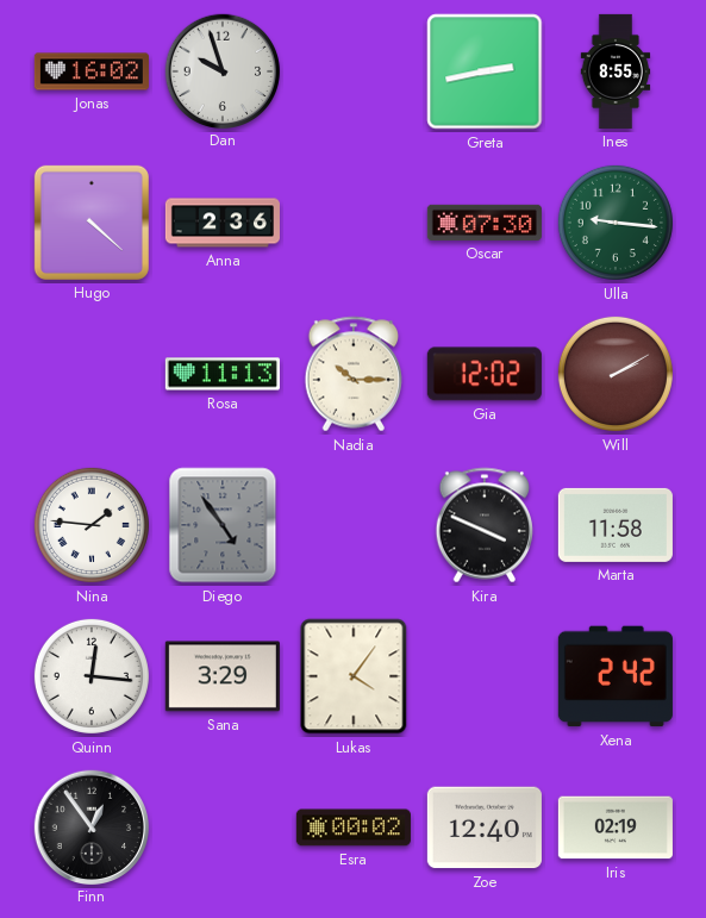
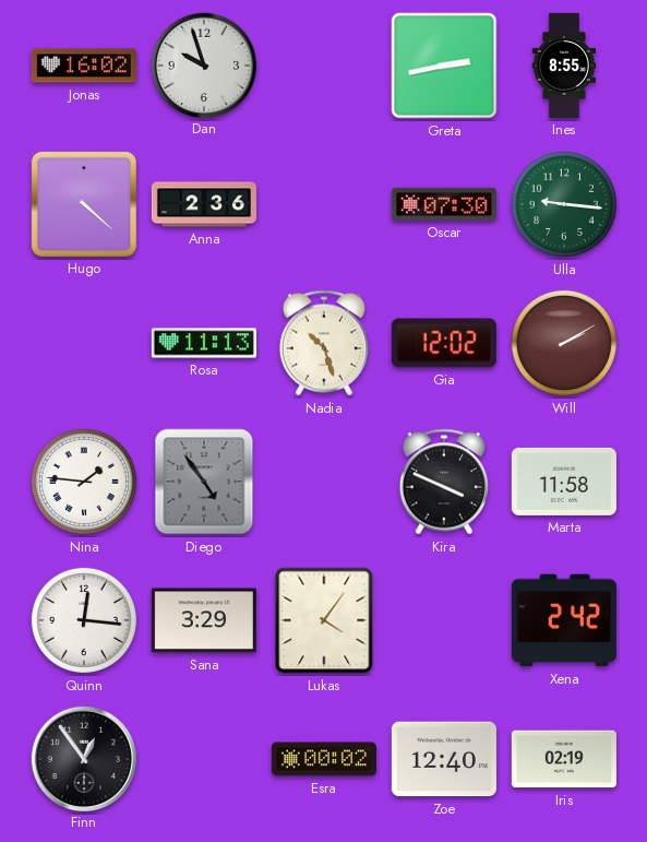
Nadia: 10:15 -> 10:27
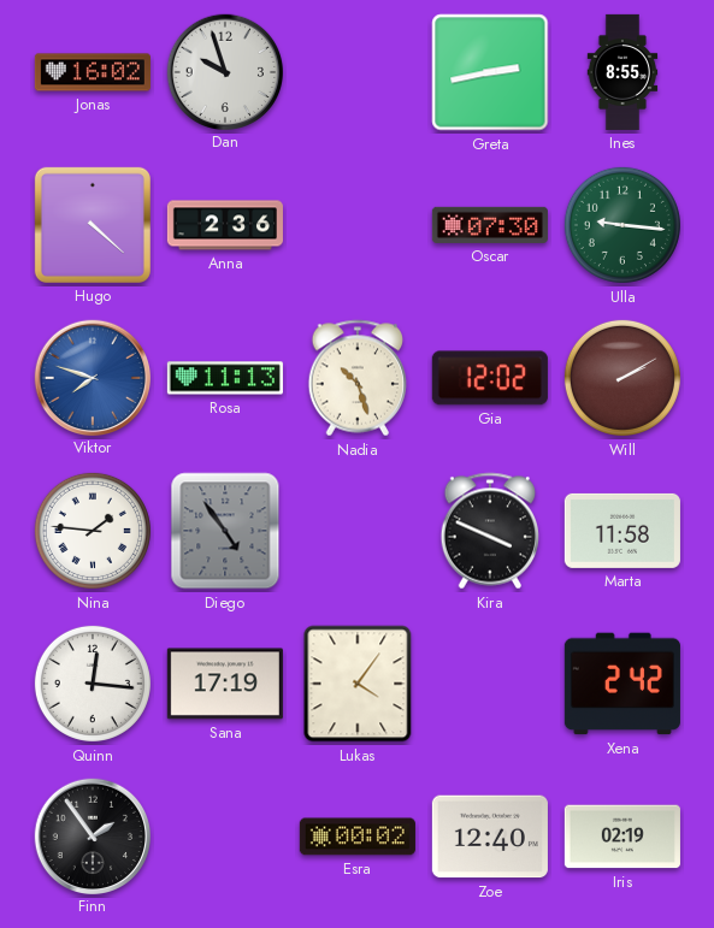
Viktor: none -> 7:48
Sana: 3:29 -> 17:19
Finn: 12:54 -> 1:54
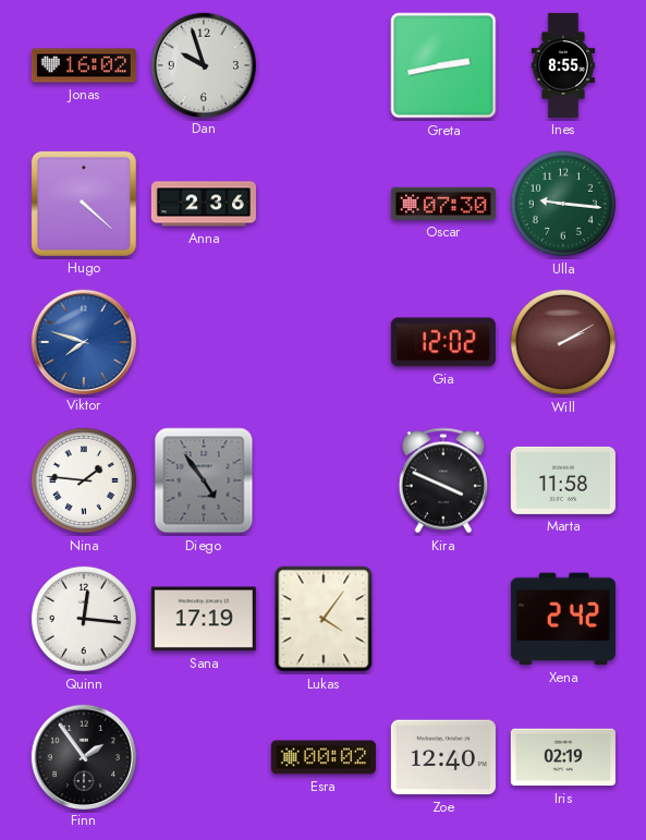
Rosa: 11:13 -> none
Nadia: 10:27 -> none
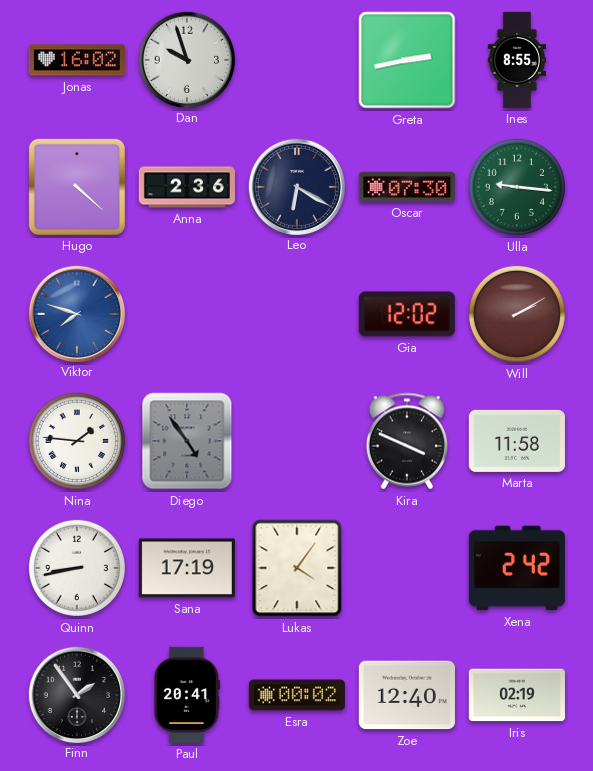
Leo: none -> 6:20
Quinn: 12:16 -> 8:43
Paul: none -> 20:41
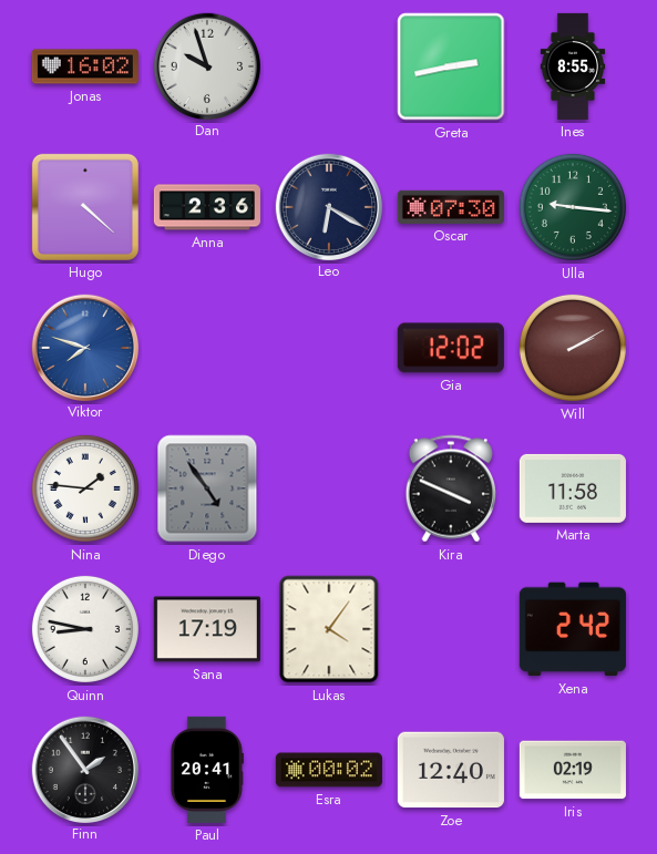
Quinn: 8:43 -> 8:47
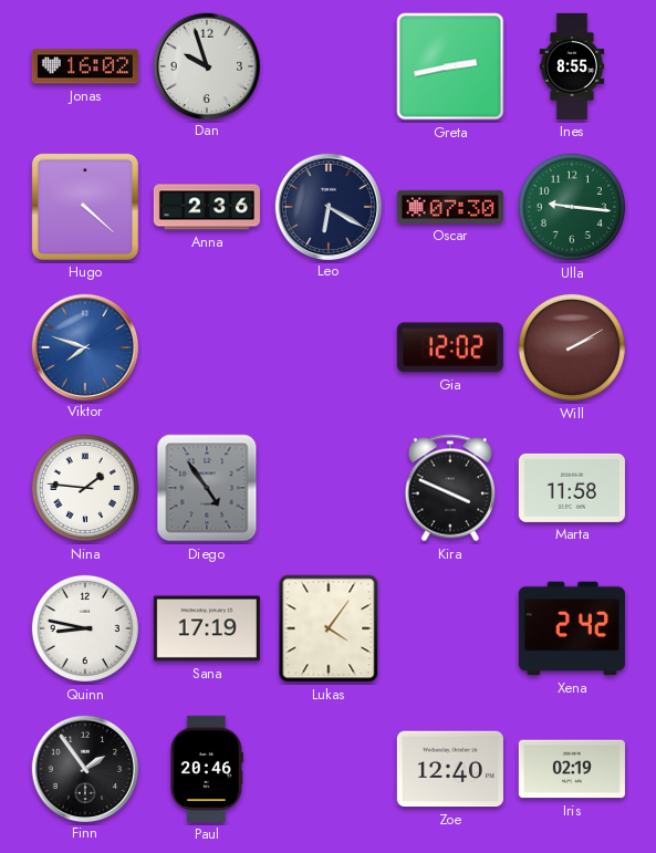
Paul: 20:41 -> 20:46
Esra: 00:02 -> none
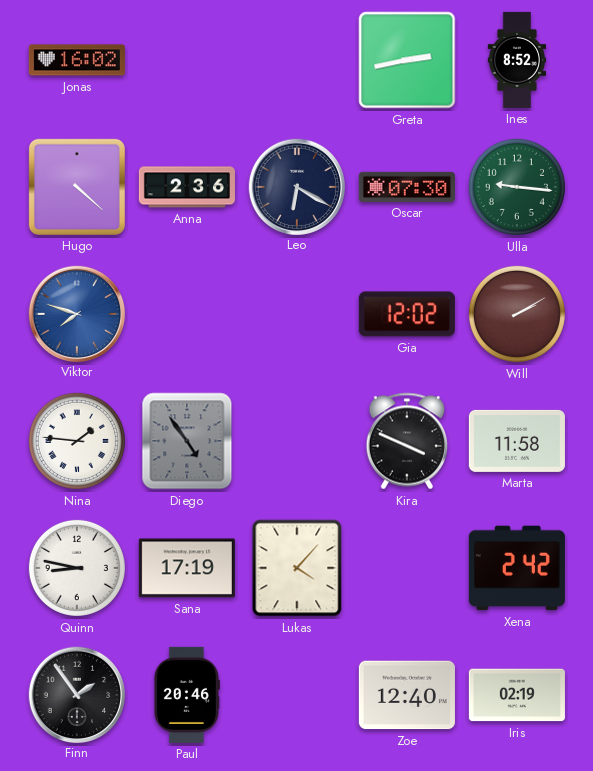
Dan: 9:57 -> none
Ines: 8:55 -> 8:52
Lukas: 4:06 -> 4:07
